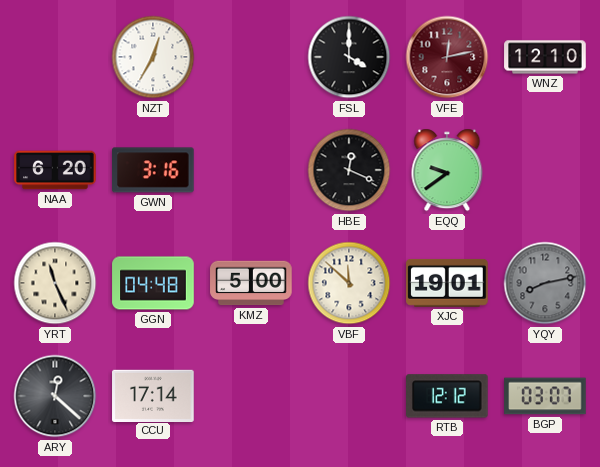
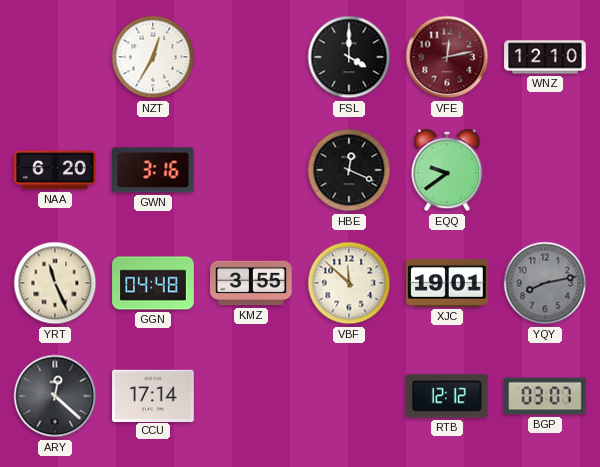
KMZ: 5:00 -> 3:55
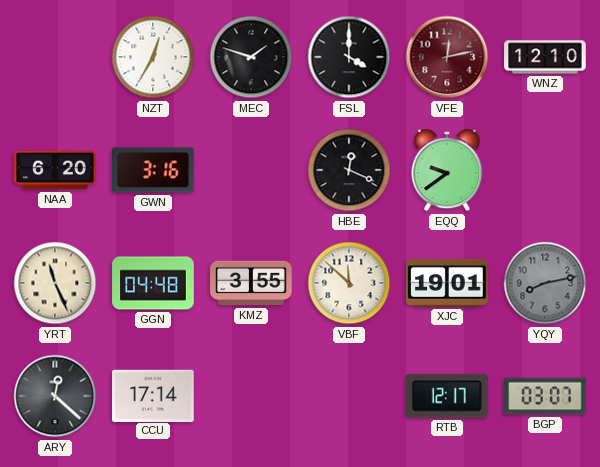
MEC: none -> 1:48
RTB: 12:12 -> 12:17
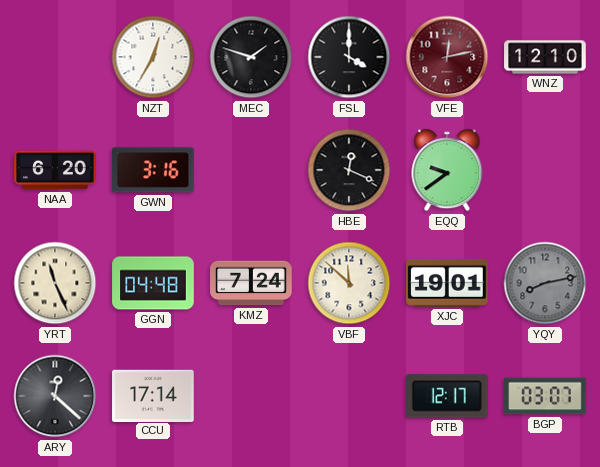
KMZ: 3:55 -> 7:24
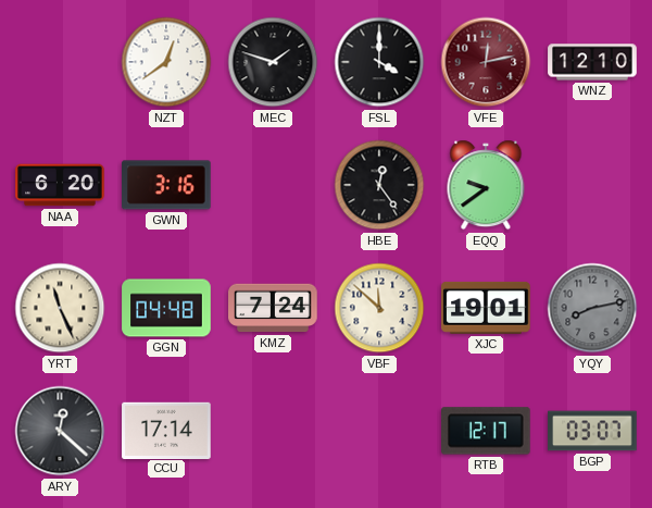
NZT: 12:35 -> 12:39
HBE: 12:19 -> 12:24
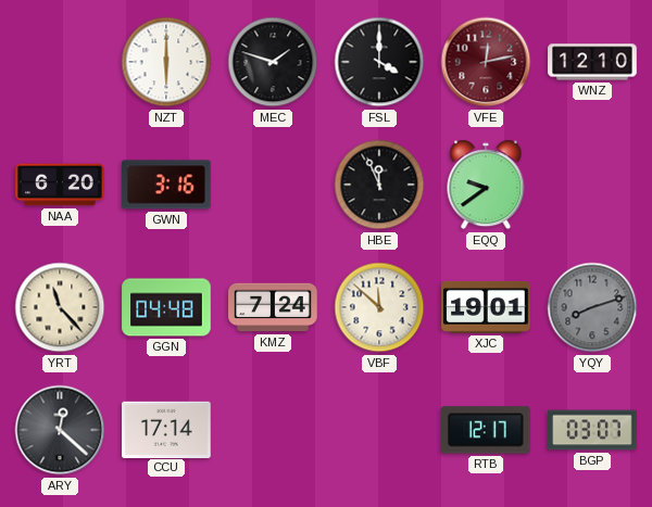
NZT: 12:39 -> 6:00
HBE: 12:24 -> 11:56
YRT: 11:26 -> 11:23
YQY: 8:13 -> 8:12
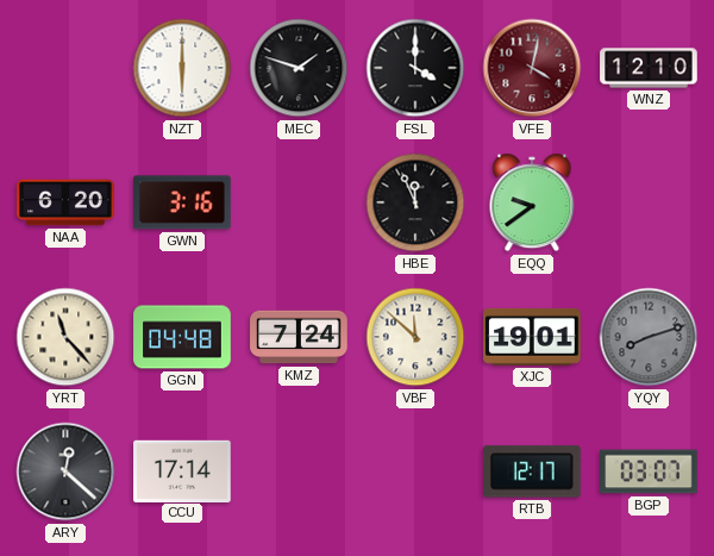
VFE: 12:13 -> 4:02
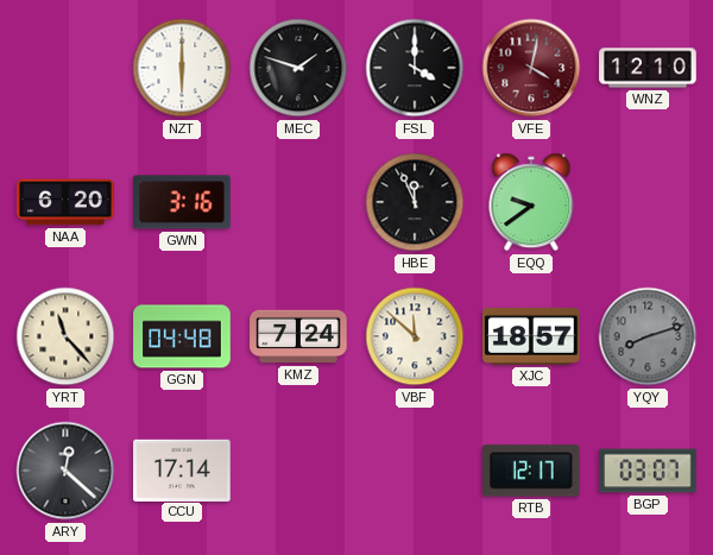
XJC: 19:01 -> 18:57
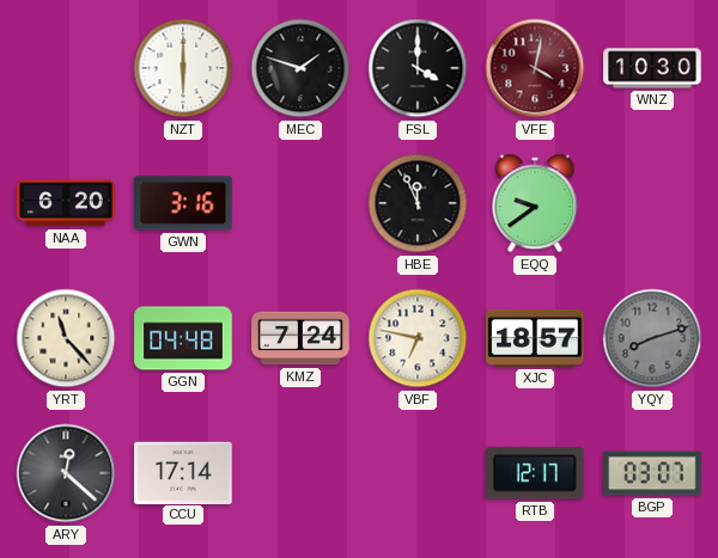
WNZ: 12:10 -> 10:30
VBF: 11:52 -> 6:47
